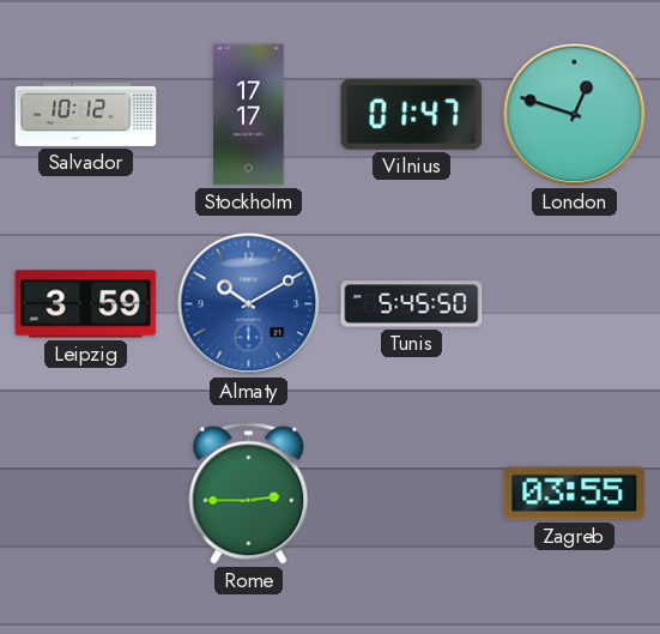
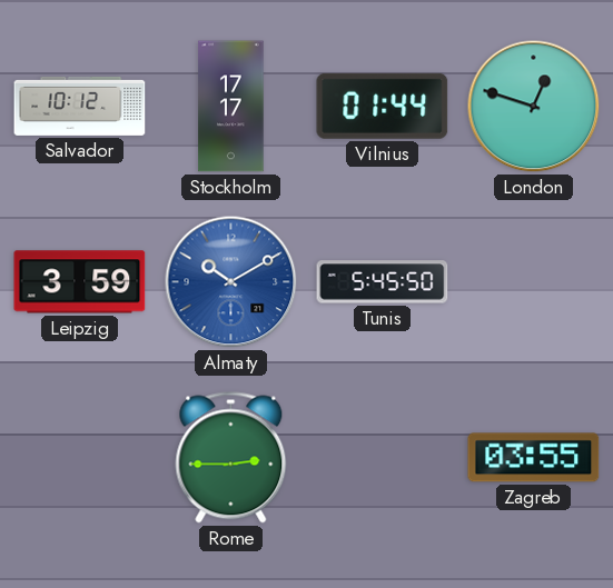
Vilnius: 01:47 -> 01:44
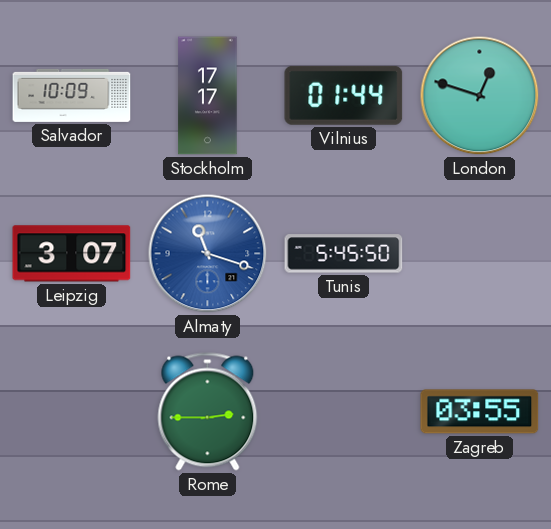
Salvador: 10:12 -> 10:09
Leipzig: 3:59 -> 3:07
Almaty: 10:10 -> 11:18
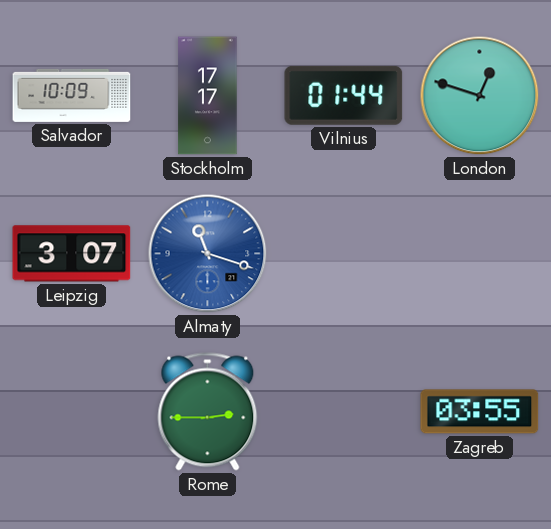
Tunis: 5:45 -> none
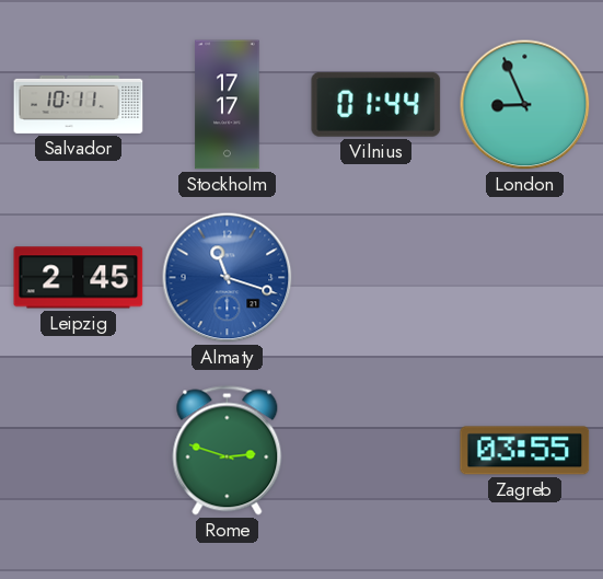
Salvador: 10:09 -> 10:11
London: 12:48 -> 8:56
Leipzig: 3:07 -> 2:45
Rome: 2:45 -> 2:48
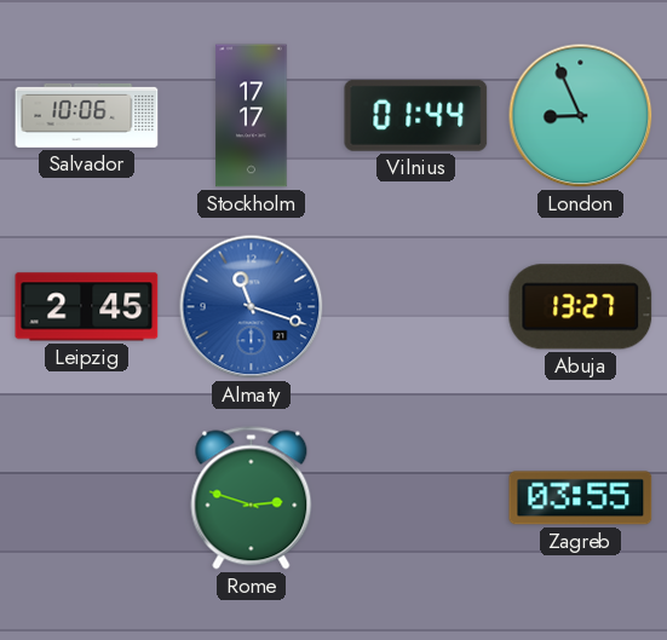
Salvador: 10:11 -> 10:06
Abuja: none -> 13:27
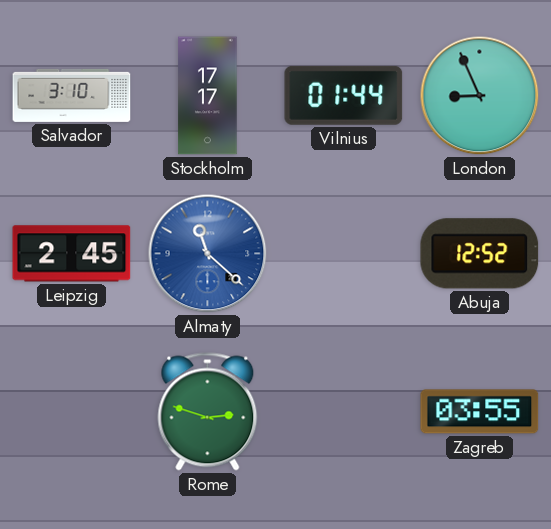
Salvador: 10:06 -> 3:10
Almaty: 11:18 -> 11:22
Abuja: 13:27 -> 12:52
